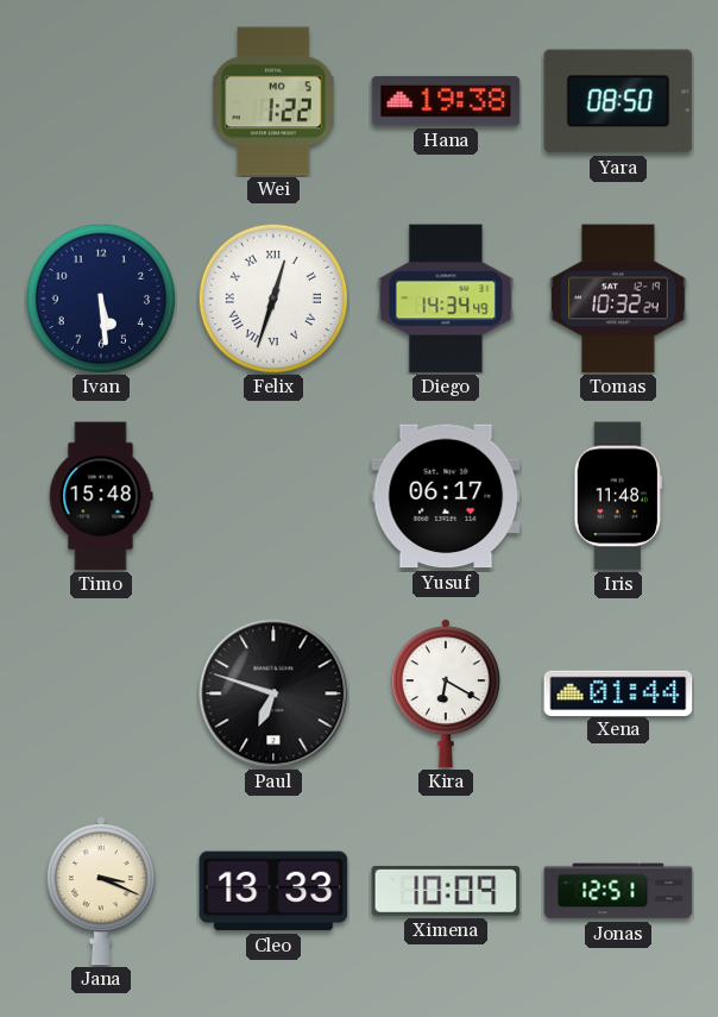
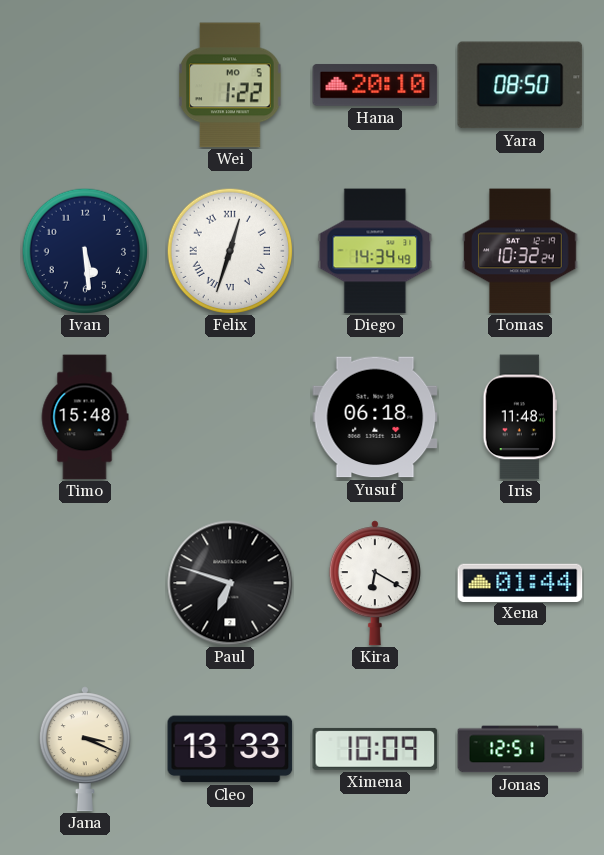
Hana: 19:38 -> 20:10
Yusuf: 06:17 -> 06:18
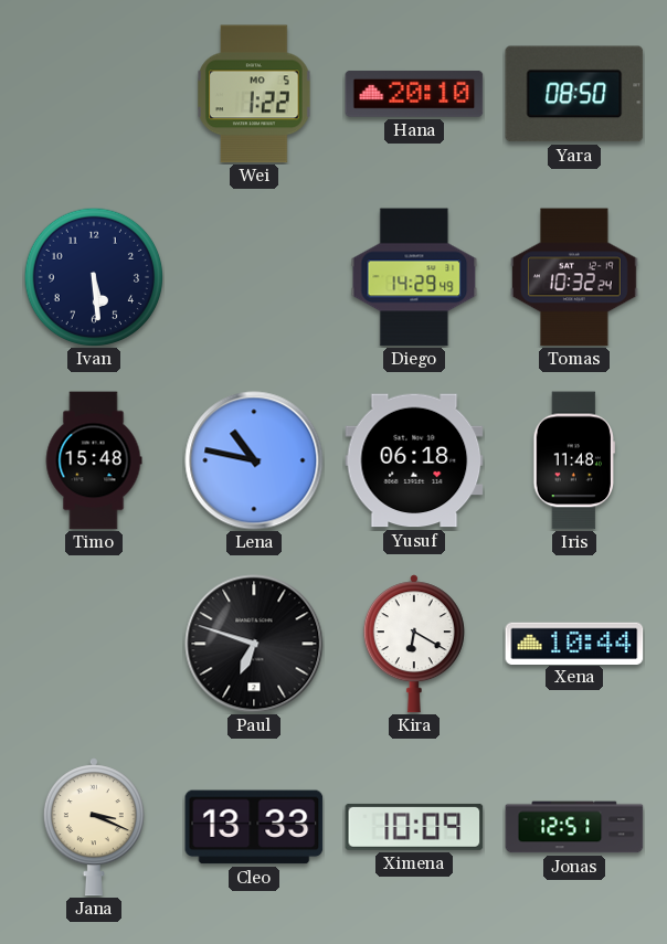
Felix: 12:33 -> none
Diego: 14:34 -> 14:29
Lena: none -> 10:47
Xena: 01:44 -> 10:44
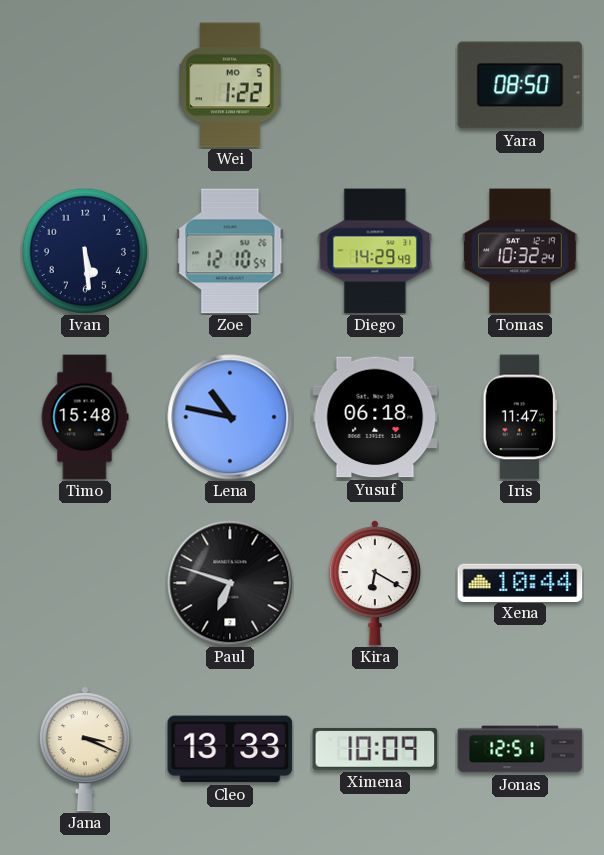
Hana: 20:10 -> none
Zoe: none -> 12:10
Iris: 11:48 -> 11:47
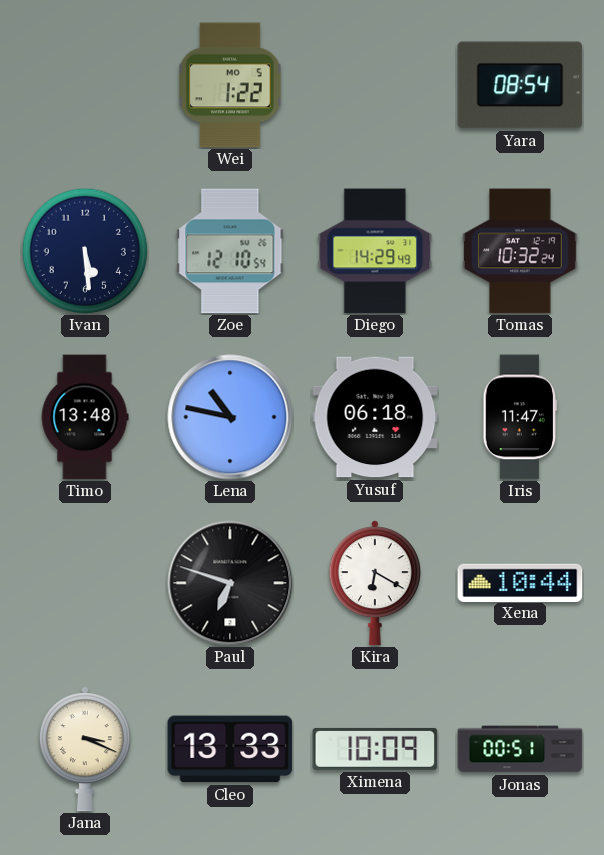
Yara: 08:50 -> 08:54
Timo: 15:48 -> 13:48
Jonas: 12:51 -> 00:51
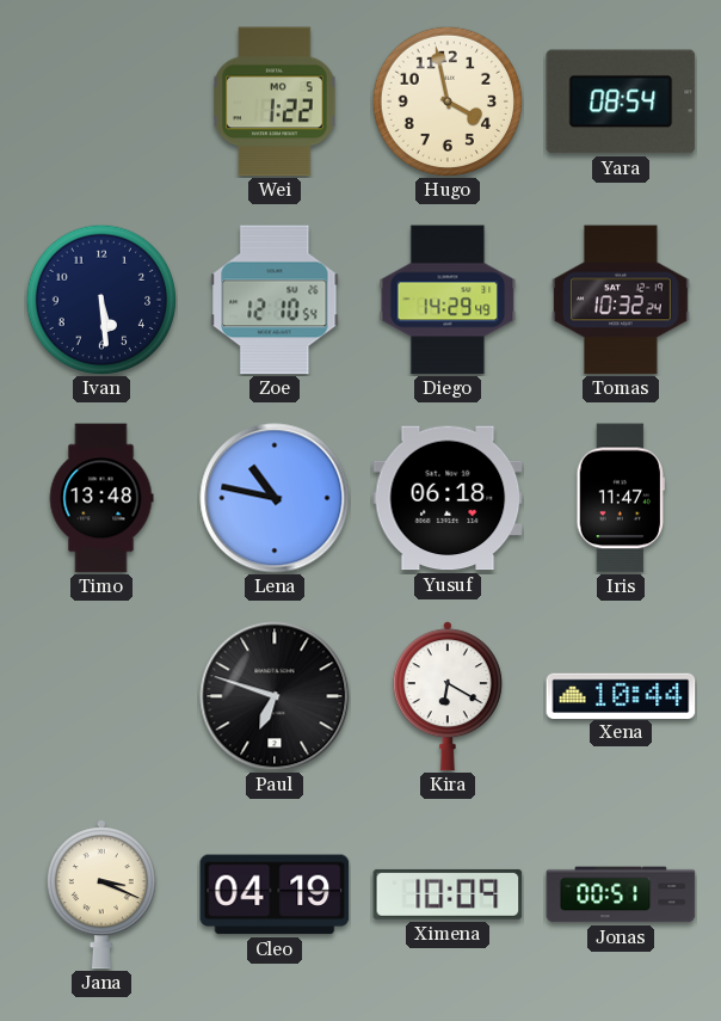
Hugo: none -> 3:58
Cleo: 13:33 -> 04:19
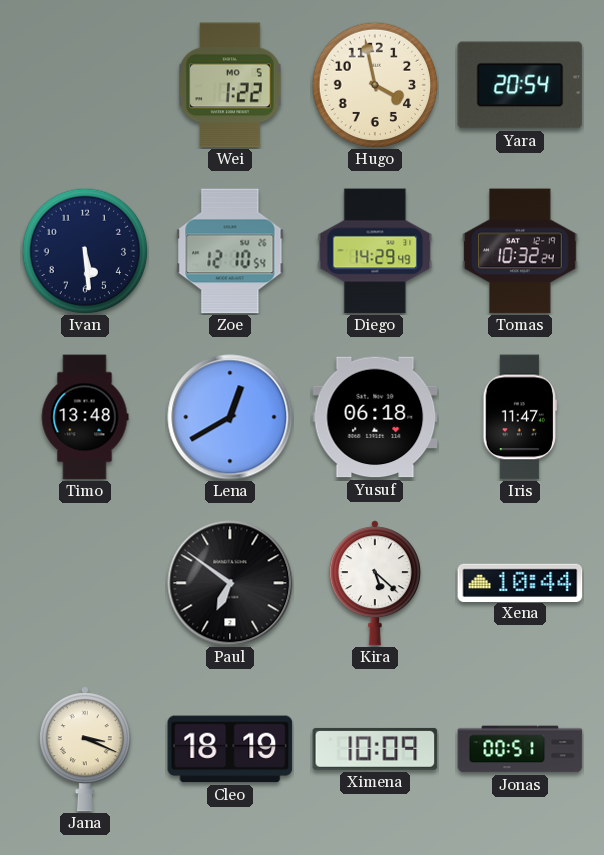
Yara: 08:54 -> 20:54
Lena: 10:47 -> 12:40
Paul: 6:48 -> 6:51
Kira: 6:20 -> 5:22
Cleo: 04:19 -> 18:19
